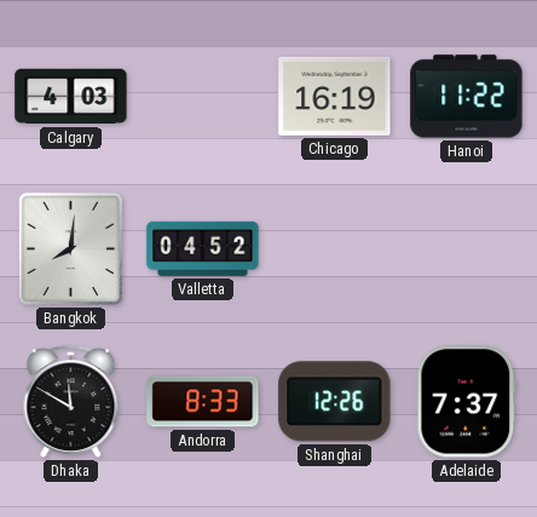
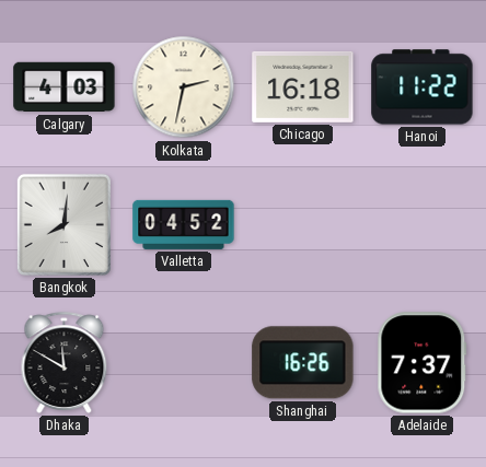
Kolkata: none -> 2:32
Chicago: 16:19 -> 16:18
Andorra: 8:33 -> none
Shanghai: 12:26 -> 16:26
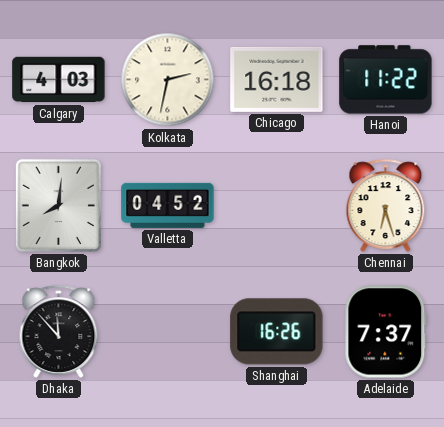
Chennai: none -> 6:27
Dhaka: 11:50 -> 11:53
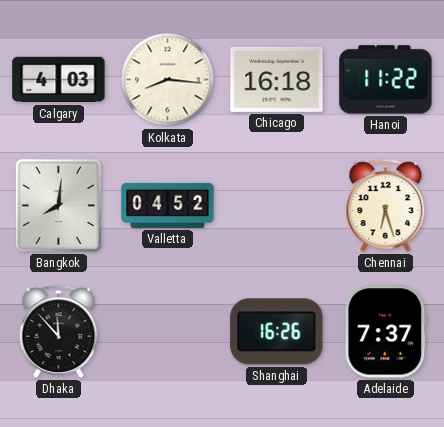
Kolkata: 2:32 -> 8:16
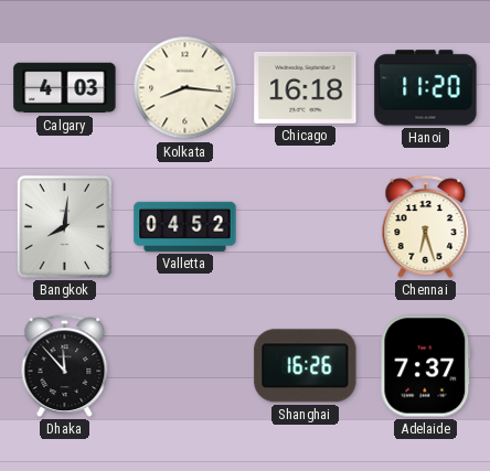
Hanoi: 11:22 -> 11:20
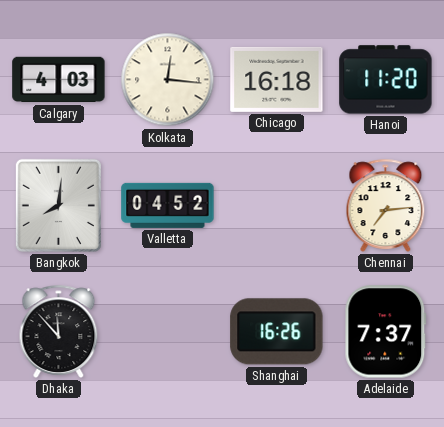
Kolkata: 8:16 -> 12:16
Chennai: 6:27 -> 7:14
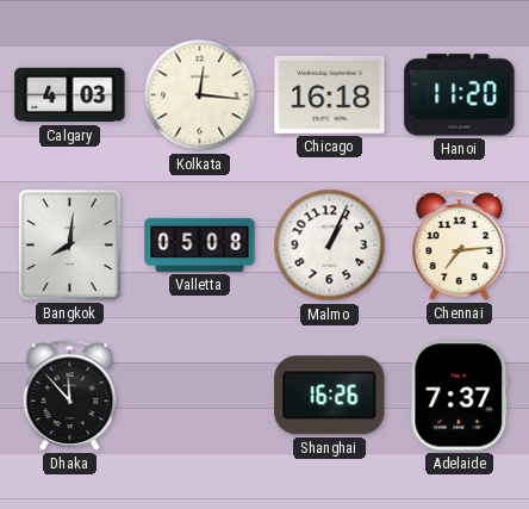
Valletta: 04:52 -> 05:08
Malmo: none -> 1:04
